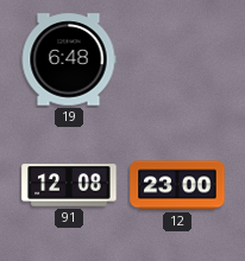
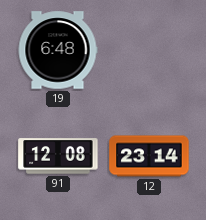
12: 23:00 -> 23:14
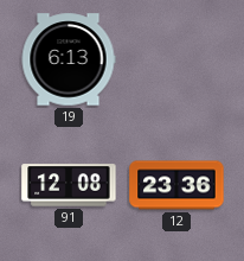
19: 6:48 -> 6:13
12: 23:14 -> 23:36
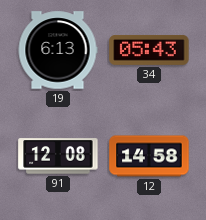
34: none -> 05:43
12: 23:36 -> 14:58
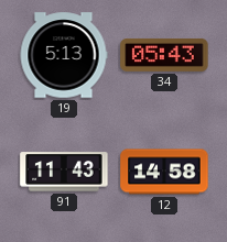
19: 6:13 -> 5:13
91: 12:08 -> 11:43
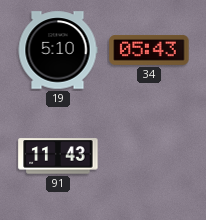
19: 5:13 -> 5:10
12: 14:58 -> none
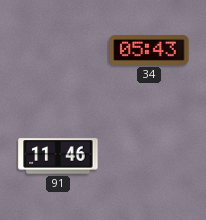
19: 5:10 -> none
91: 11:43 -> 11:46
